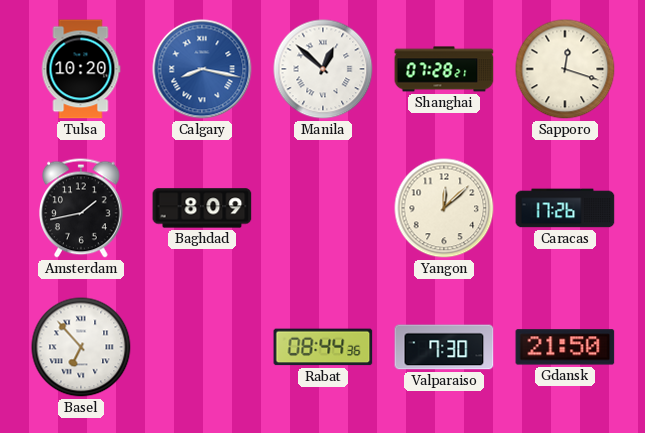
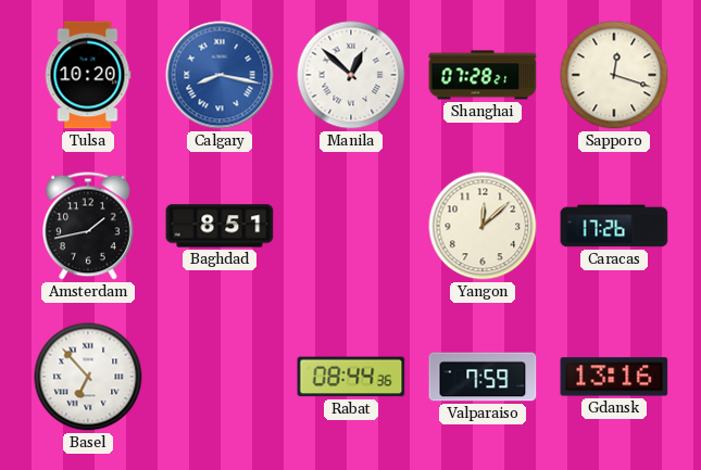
Baghdad: 8:09 -> 8:51
Valparaiso: 7:30 -> 7:59
Gdansk: 21:50 -> 13:16
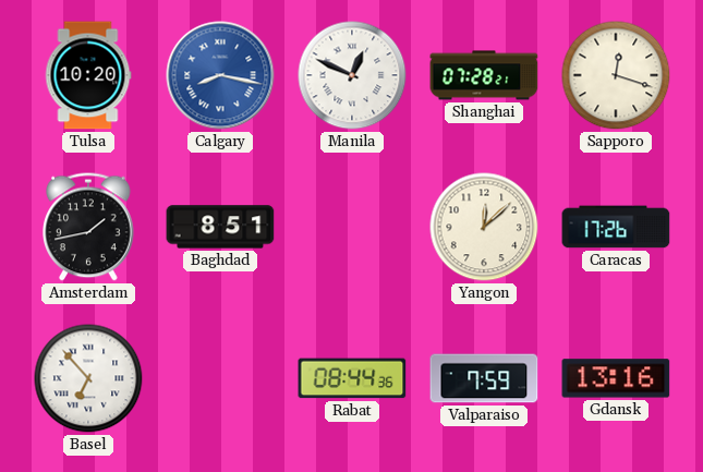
Manila: 12:52 -> 12:49
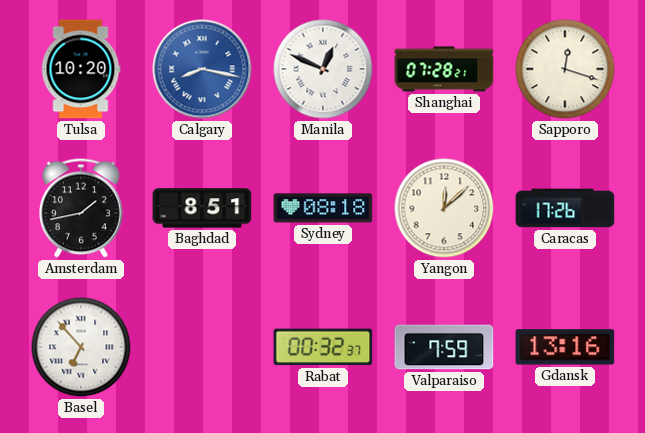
Sydney: none -> 08:18
Rabat: 08:44 -> 00:32
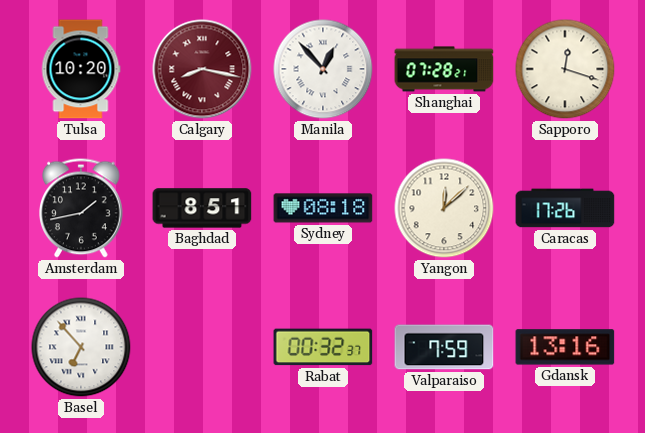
Calgary dial: blue -> burgundy
Manila: 12:49 -> 12:53
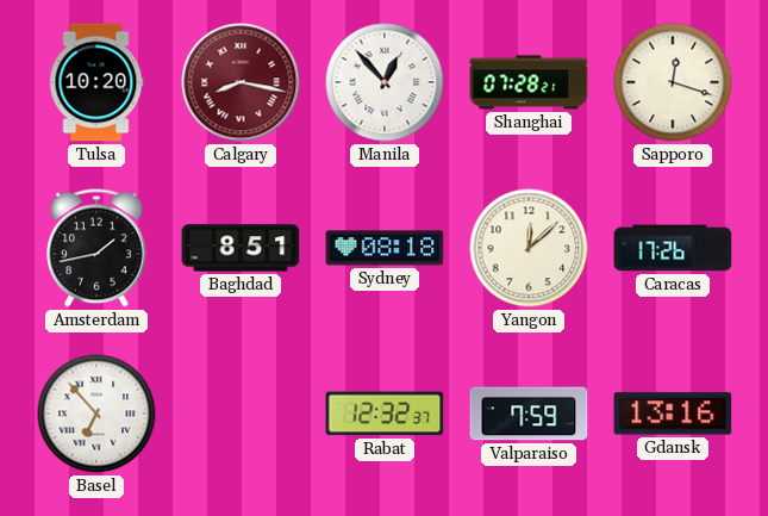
Rabat: 00:32 -> 12:32
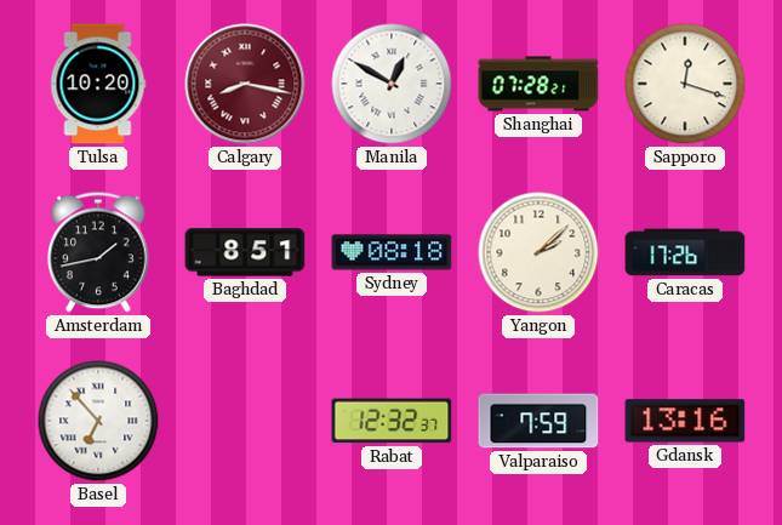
Manila: 12:53 -> 12:50
Yangon: 12:08 -> 2:08
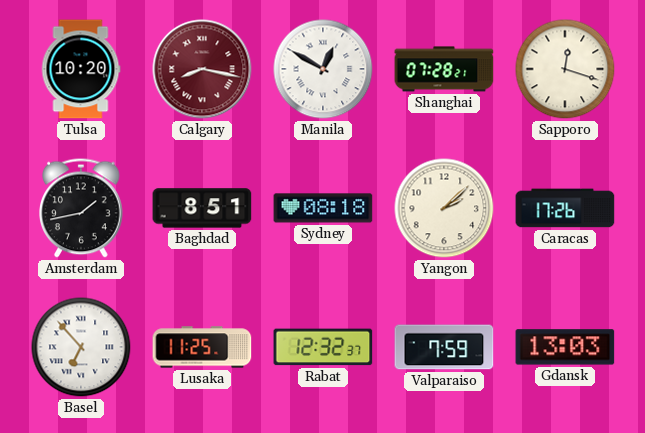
Lusaka: none -> 11:25
Gdansk: 13:16 -> 13:03
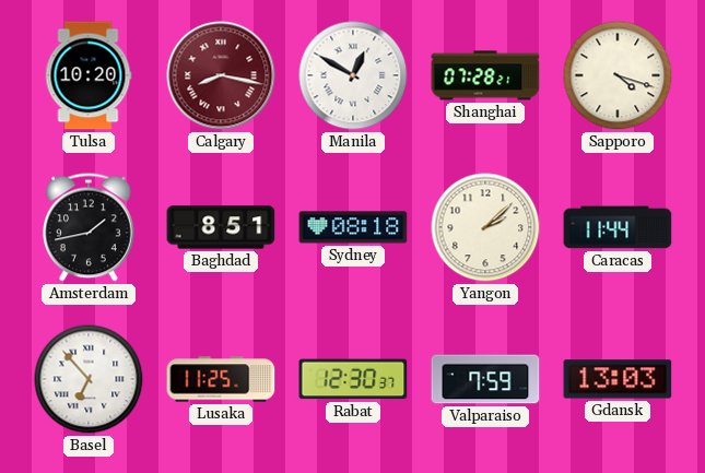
Sapporo: 12:18 -> 4:18
Caracas: 17:26 -> 11:44
Rabat: 12:32 -> 12:30
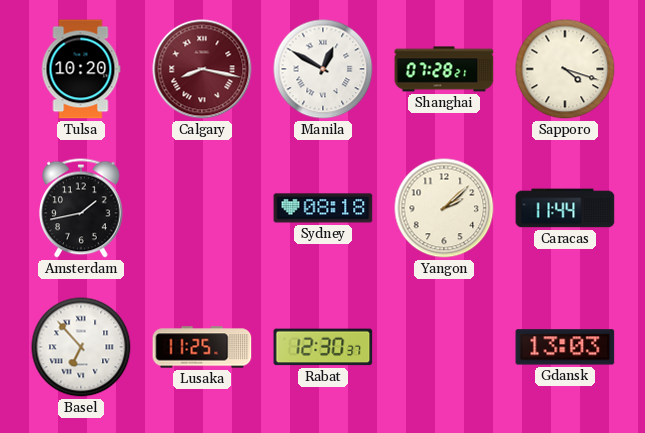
Baghdad: 8:51 -> none
Valparaiso: 7:59 -> none
